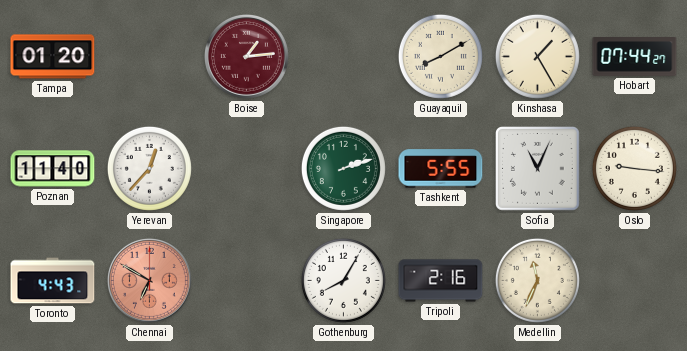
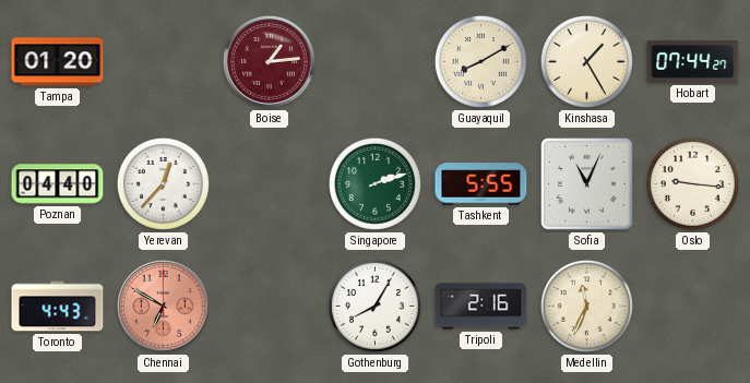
Poznan: 11:40 -> 04:40
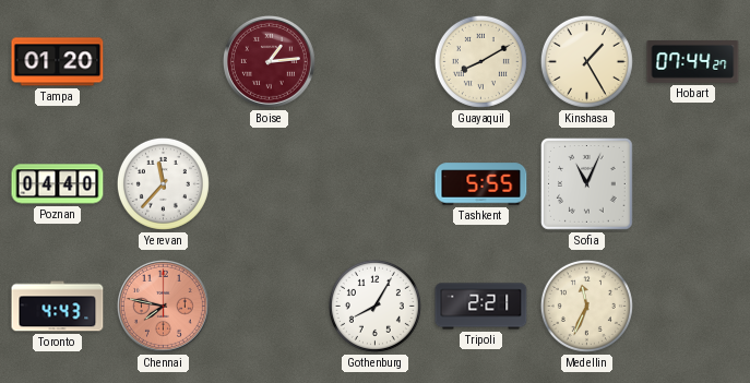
Yerevan: 12:37 -> 11:37
Singapore: 2:12 -> none
Oslo: 9:16 -> none
Chennai: 6:50 -> 7:47
Tripoli: 2:16 -> 2:21
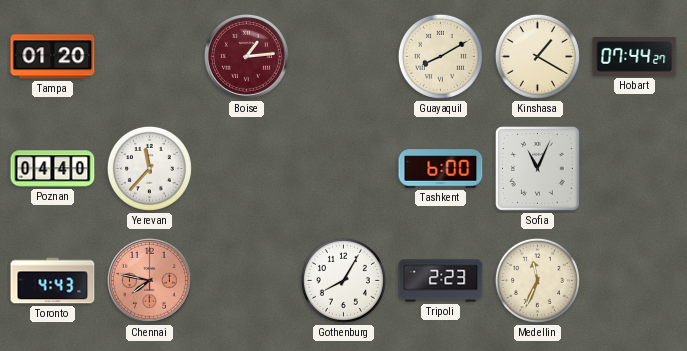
Kinshasa: 1:25 -> 1:20
Tashkent: 5:55 -> 6:00
Tripoli: 2:21 -> 2:23
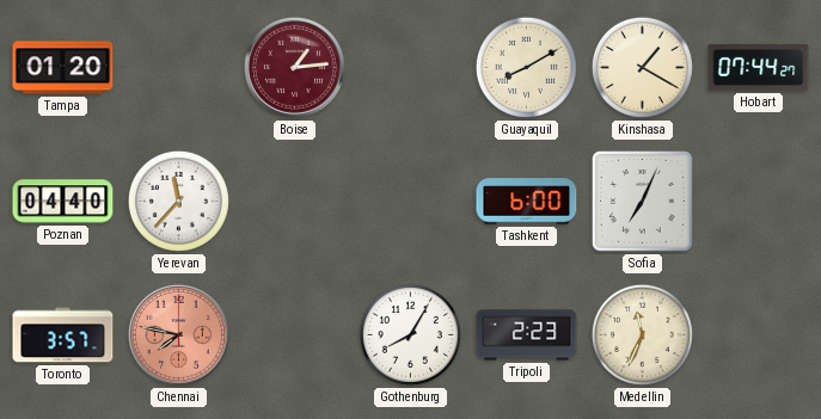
Sofia: 11:04 -> 7:04
Toronto: 4:43 -> 3:57
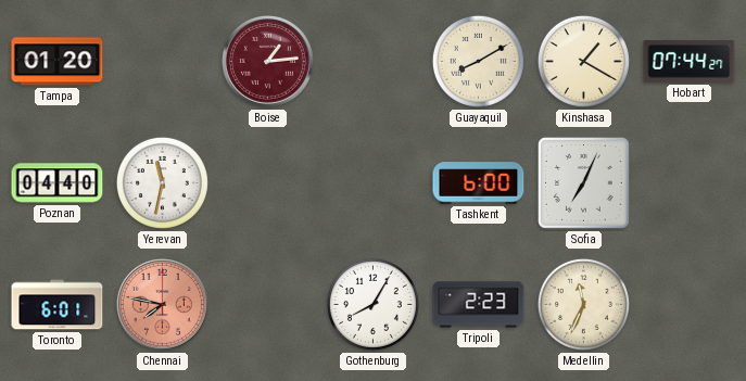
Yerevan: 11:37 -> 11:32
Toronto: 3:57 -> 6:01
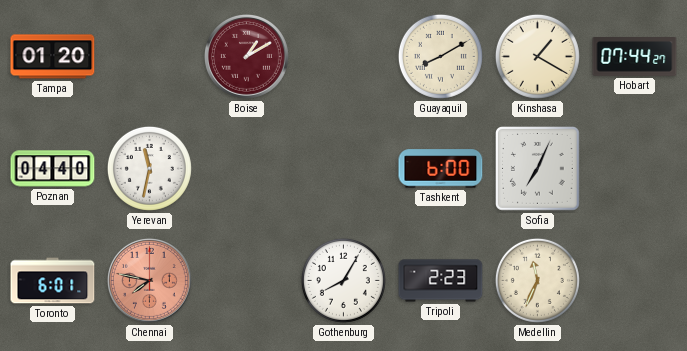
Boise: 1:14 -> 1:10
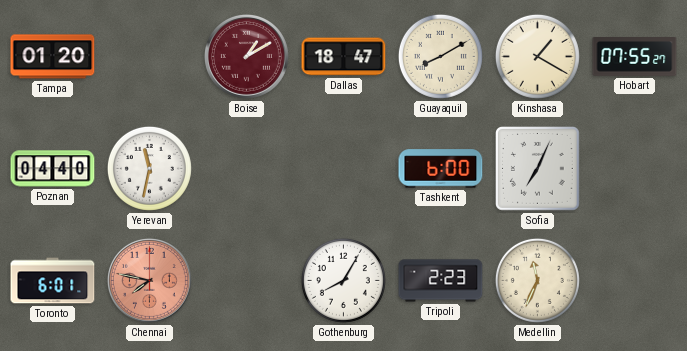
Dallas: none -> 18:47
Hobart: 07:44 -> 07:55
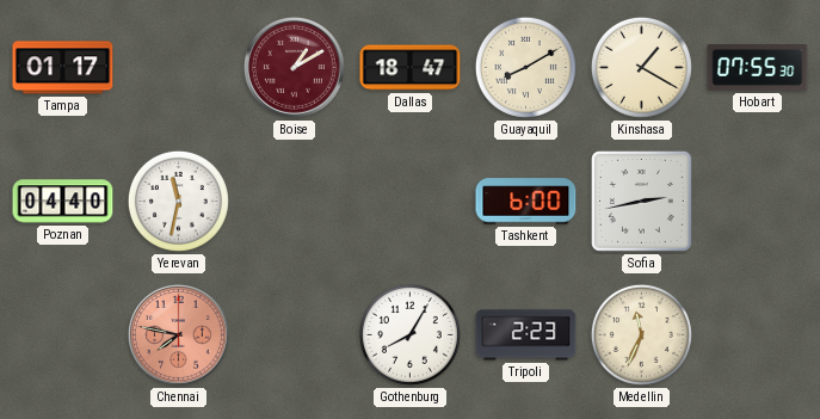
Tampa: 01:20 -> 01:17
Hobart: 07:55:27 -> 07:55:30
Sofia: 7:04 -> 2:43
Toronto: 6:01 -> none
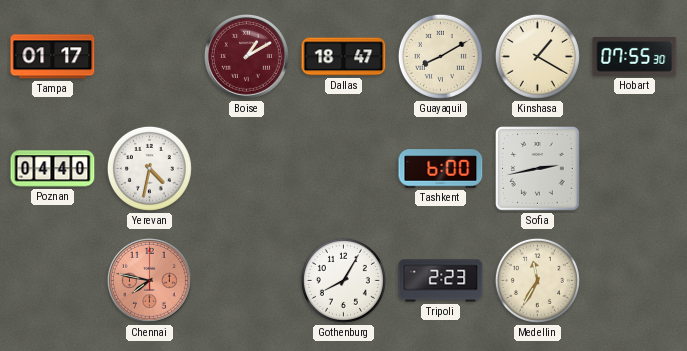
Yerevan: 11:32 -> 4:32
Medellin: 11:34 -> 11:35
